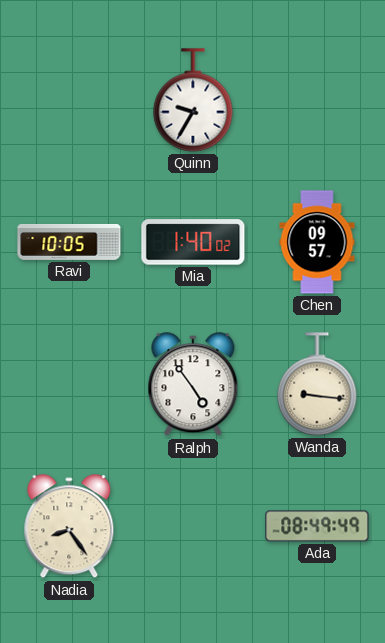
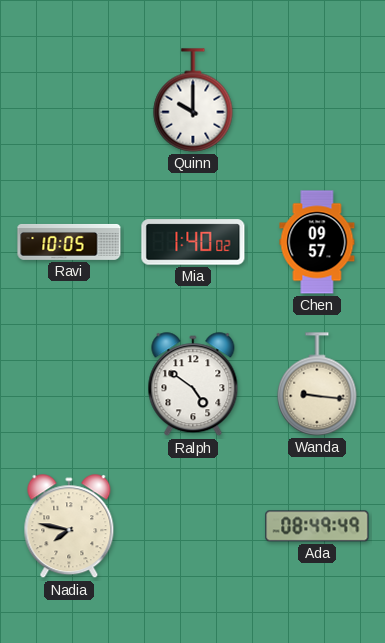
Quinn: 9:35 -> 10:00
Ralph: 4:54 -> 4:51
Nadia: 8:24 -> 7:47
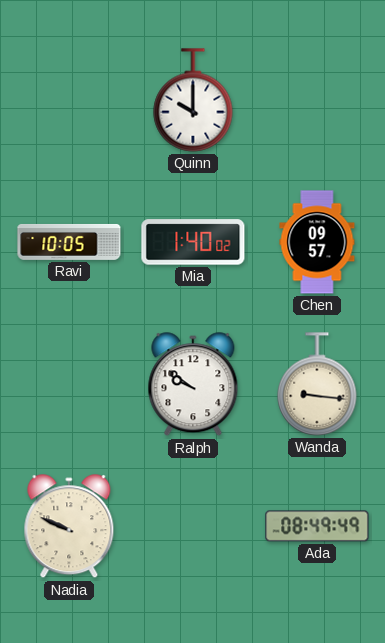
Ralph: 4:51 -> 9:51
Nadia: 7:47 -> 9:49
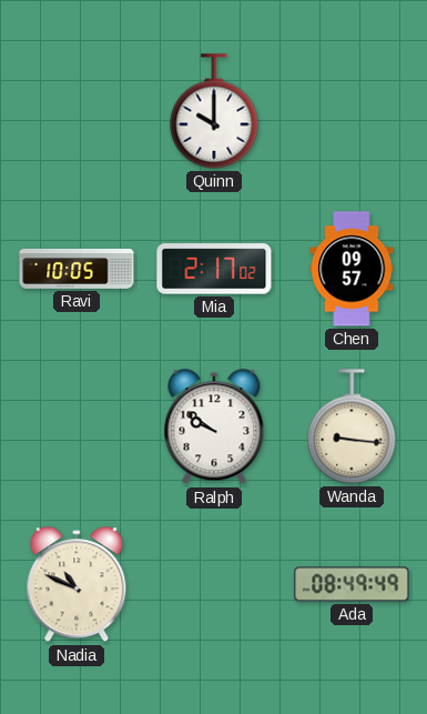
Mia: 1:40 -> 2:17
Nadia: 9:49 -> 10:49
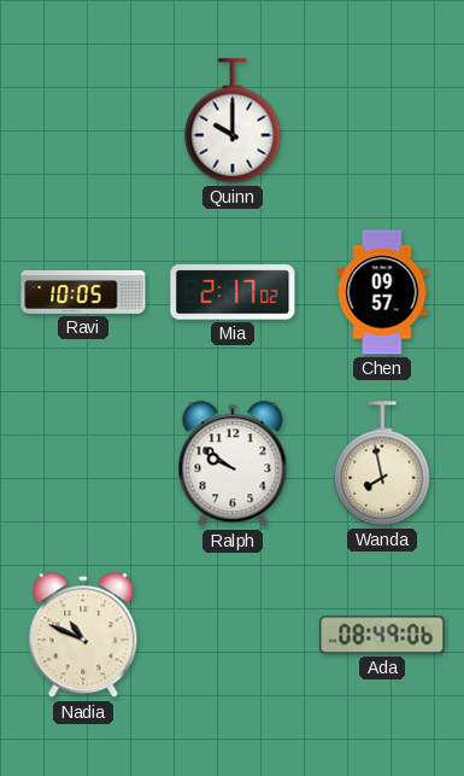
Wanda: 9:16 -> 7:58
Ada: 08:49:49 -> 08:49:06
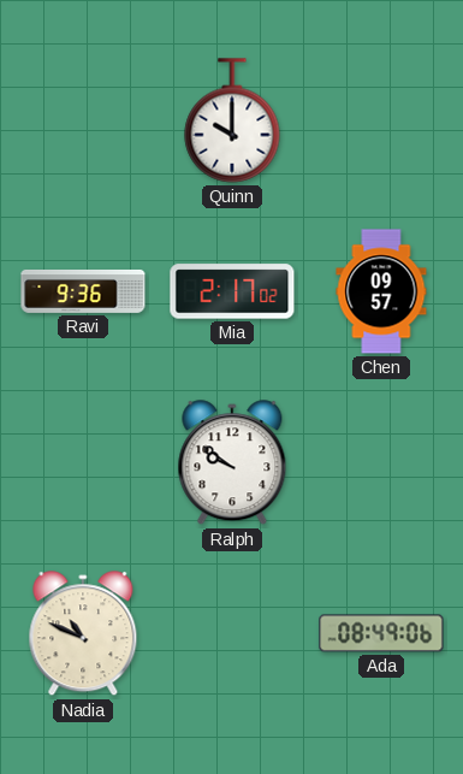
Ravi: 10:05 -> 9:36
Wanda: 7:58 -> none
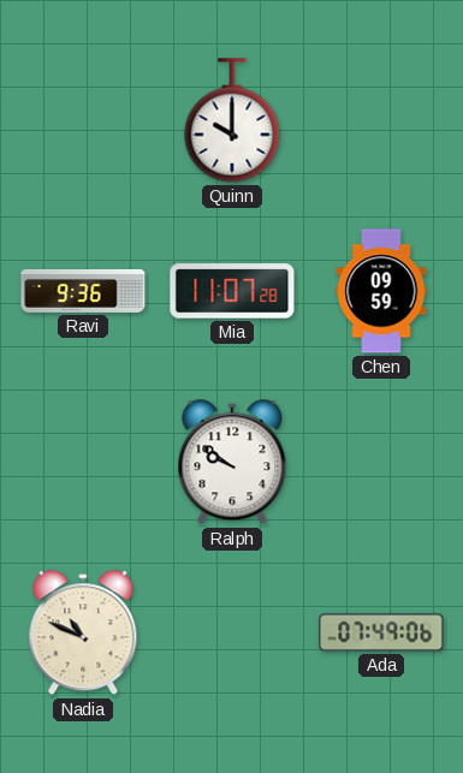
Mia: 2:17 -> 11:07
Chen: 09:57 -> 09:59
Ada: 08:49 -> 07:49
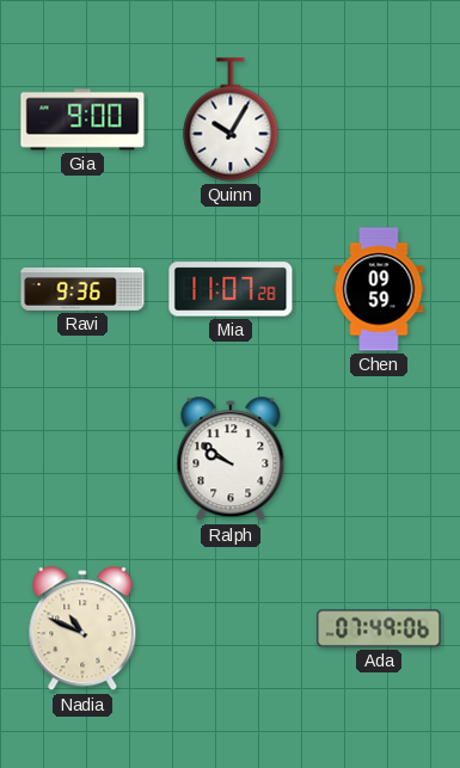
Gia: none -> 9:00
Quinn: 10:00 -> 10:05
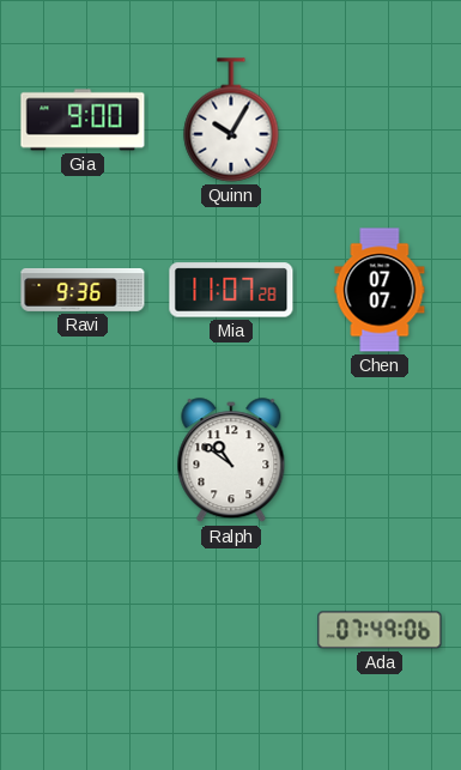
Chen: 09:59 -> 07:07
Ralph: 9:51 -> 10:51
Nadia: 10:49 -> none
